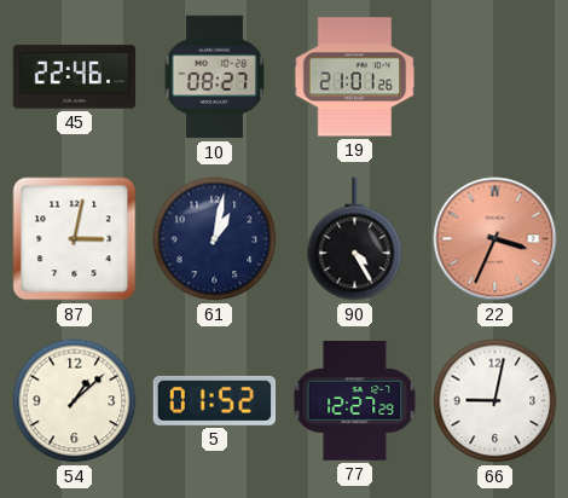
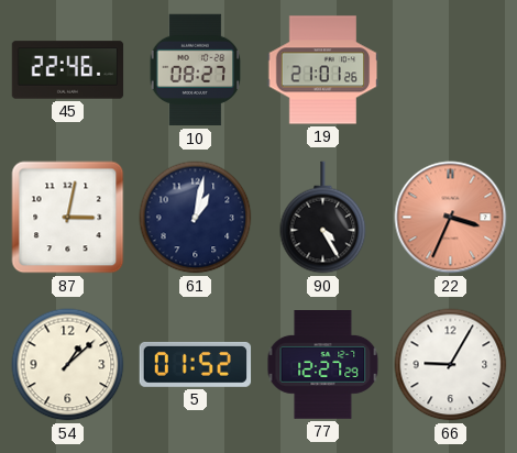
66: 9:02 -> 9:05
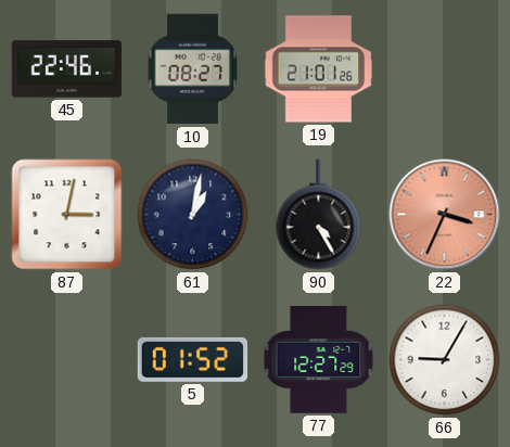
54: 1:08 -> none
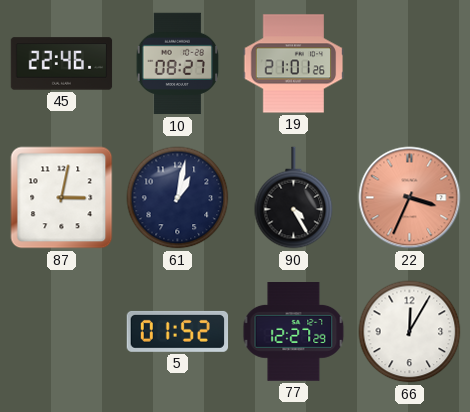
66: 9:05 -> 12:05
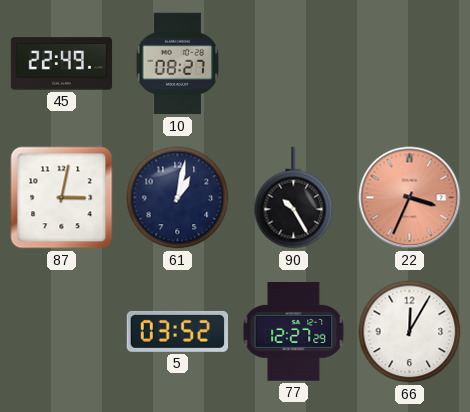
45: 22:46 -> 22:49
19: 21:01 -> none
90: 4:25 -> 10:25
5: 01:52 -> 03:52
